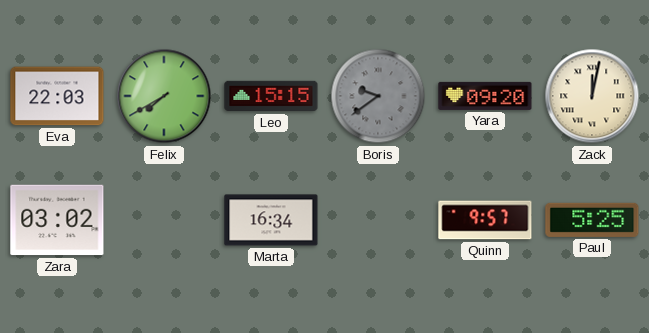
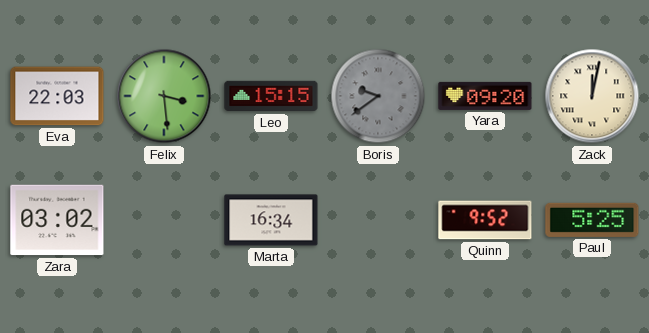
Felix: 7:40 -> 3:29
Quinn: 9:57 -> 9:52
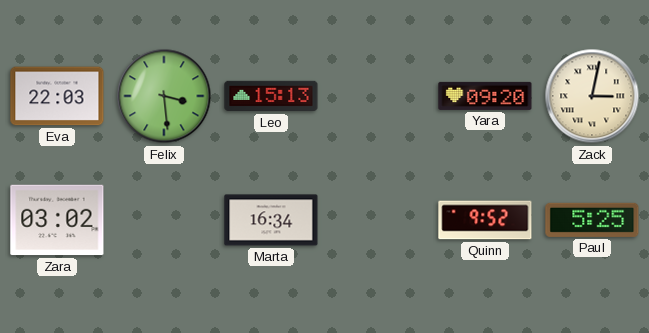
Leo: 15:15 -> 15:13
Boris: 9:39 -> none
Zack: 12:02 -> 3:02
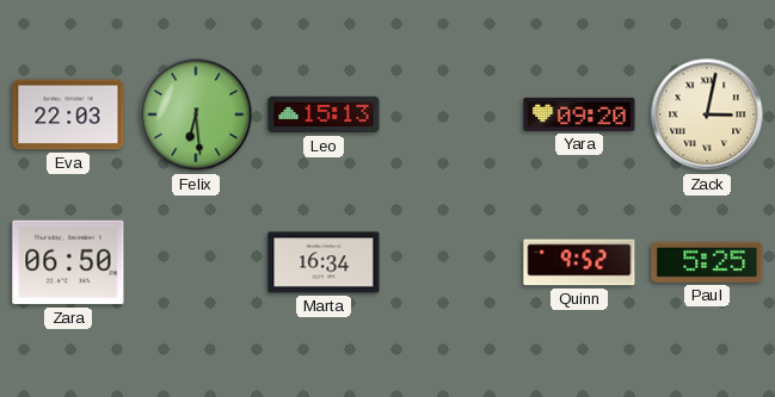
Felix: 3:29 -> 6:29
Zara: 03:02 -> 06:50
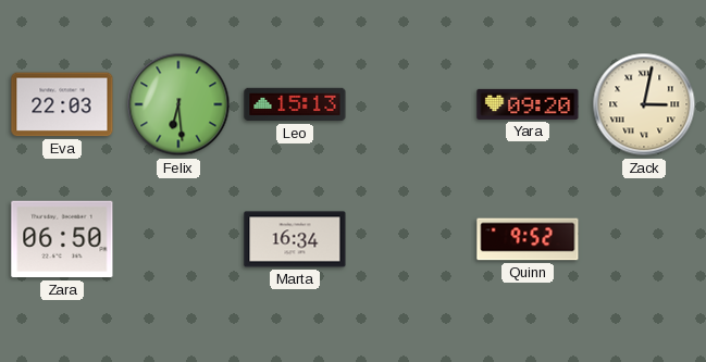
Paul: 5:25 -> none
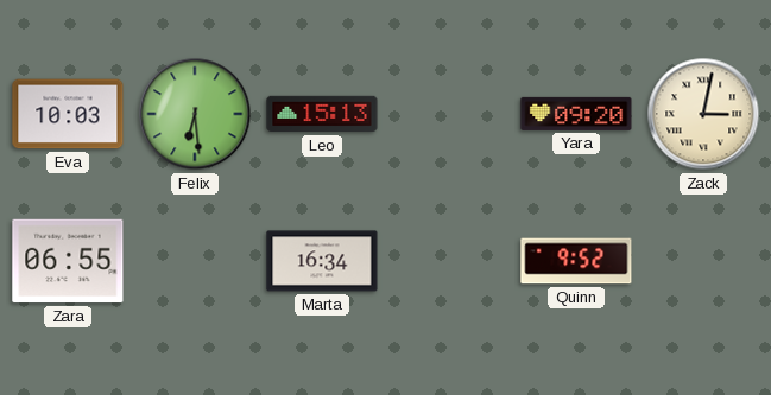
Eva: 22:03 -> 10:03
Zara: 06:50 -> 06:55
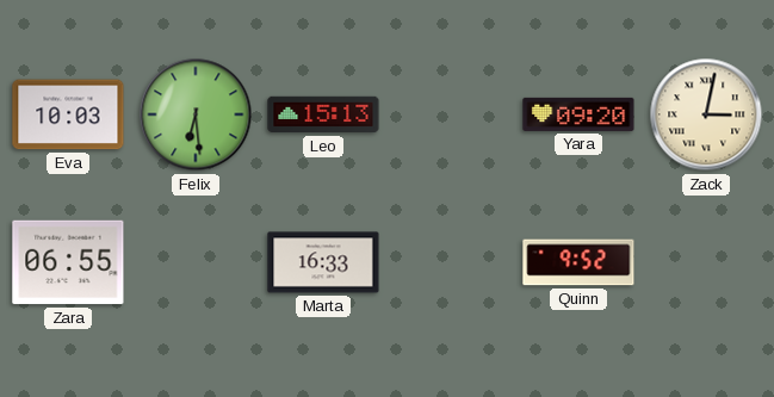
Marta: 16:34 -> 16:33
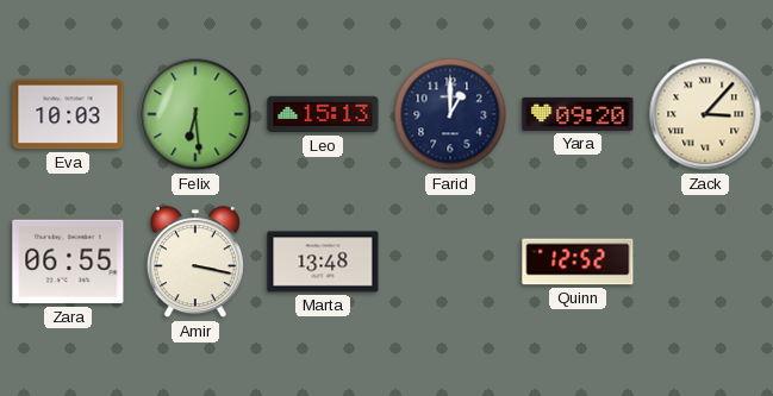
Farid: none -> 1:00
Zack: 3:02 -> 3:07
Amir: none -> 3:17
Marta: 16:33 -> 13:48
Quinn: 9:52 -> 12:52
